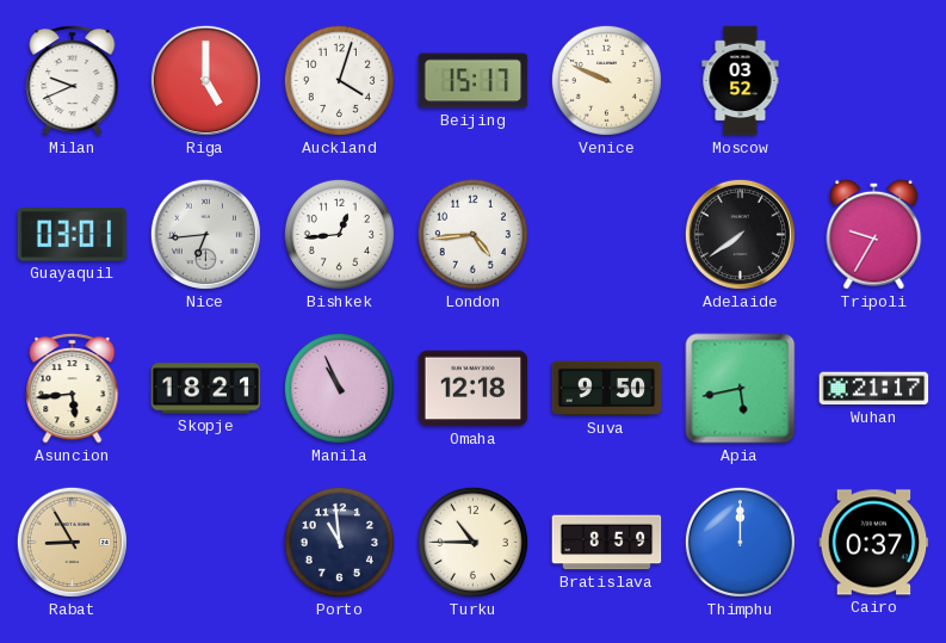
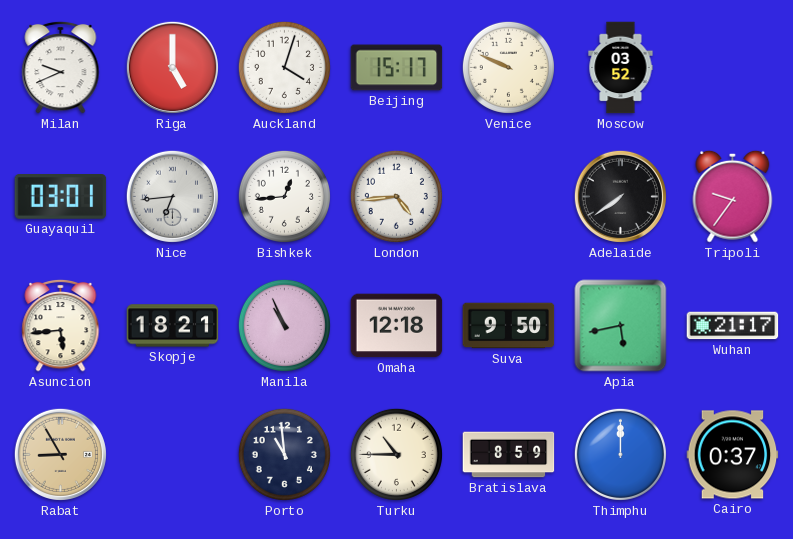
Tripoli: 9:35 -> 9:36
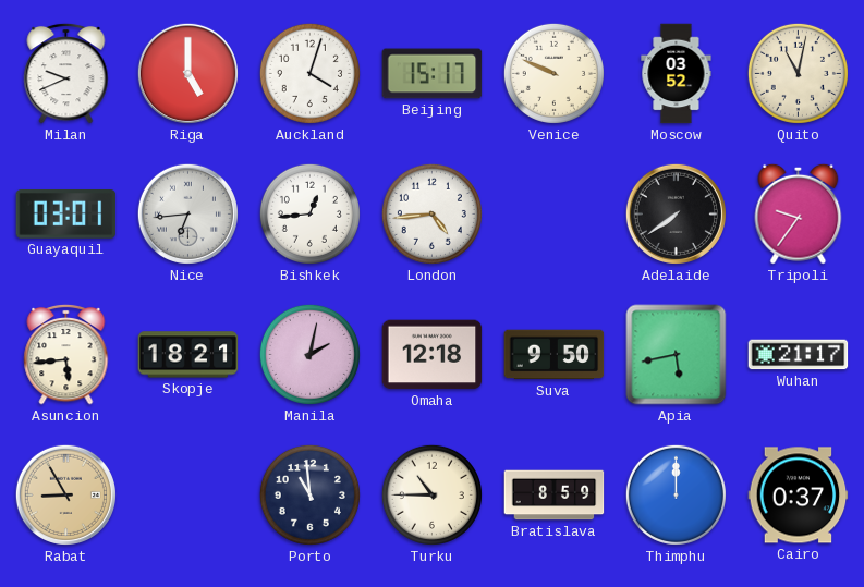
Quito: none -> 11:02
Manila: 10:56 -> 2:02
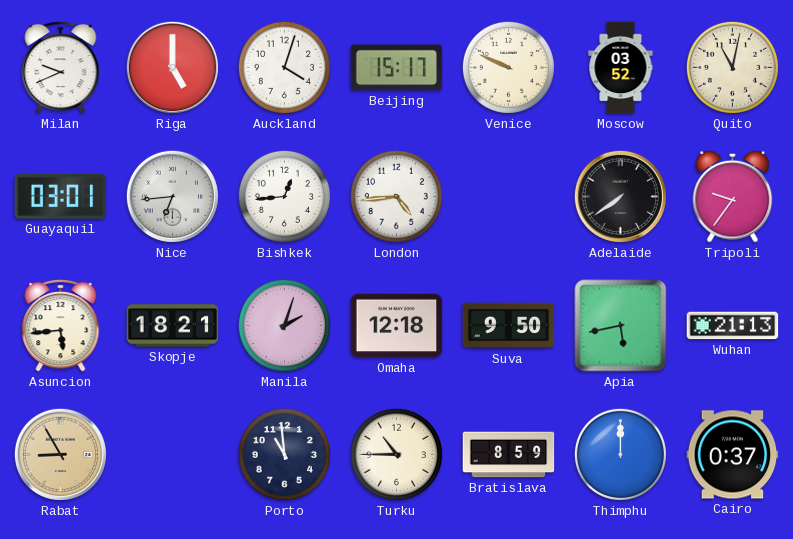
Manila: 2:02 -> 2:03
Wuhan: 21:17 -> 21:13
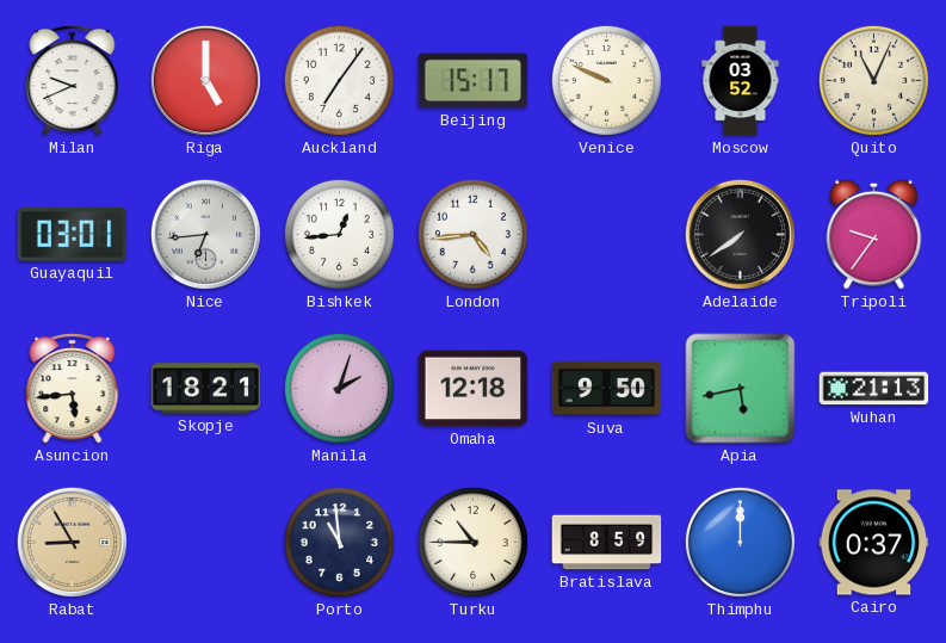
Auckland: 4:03 -> 7:06
Quito: 11:02 -> 11:04
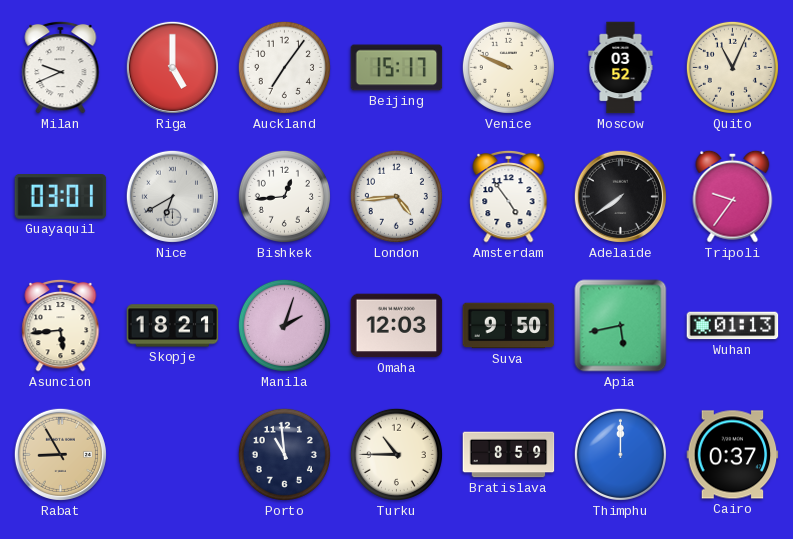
Nice: 6:44 -> 6:40
Amsterdam: none -> 4:54
Omaha: 12:18 -> 12:03
Wuhan: 21:13 -> 01:13
